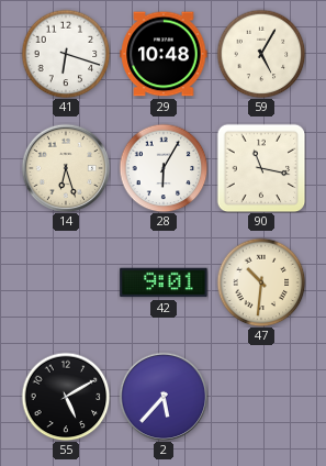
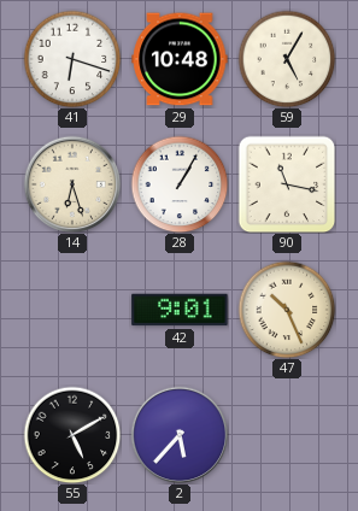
28: 6:05 -> 1:05
47: 10:31 -> 10:26
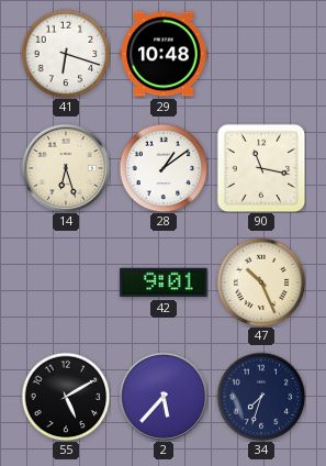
59: 5:05 -> none
28: 1:05 -> 1:09
34: none -> 7:33
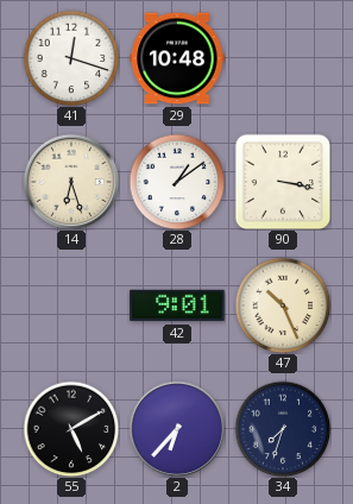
41: 6:18 -> 12:18
90: 11:17 -> 3:17
2: 5:37 -> 6:37
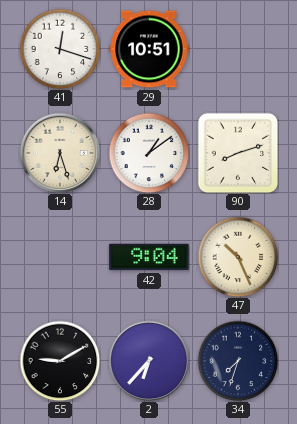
29: 10:48 -> 10:51
90: 3:17 -> 8:12
42: 9:01 -> 9:04
55: 5:10 -> 9:10
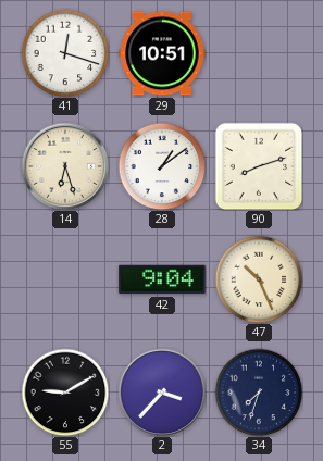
2: 6:37 -> 3:37
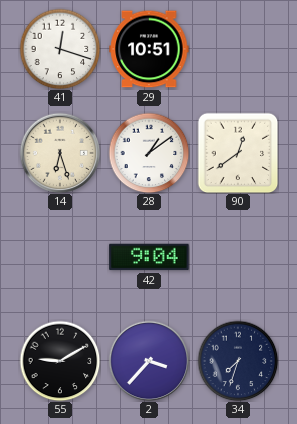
90: 8:12 -> 12:39
47: 10:26 -> none
